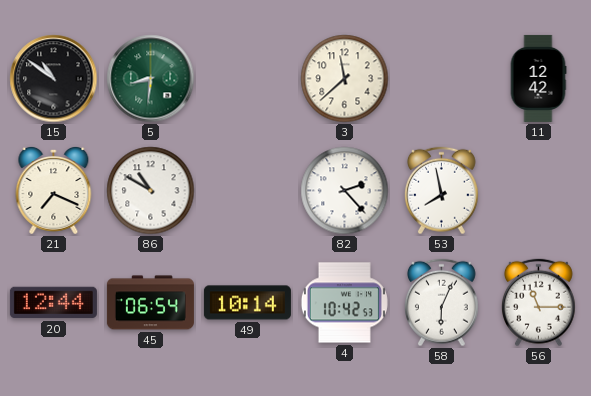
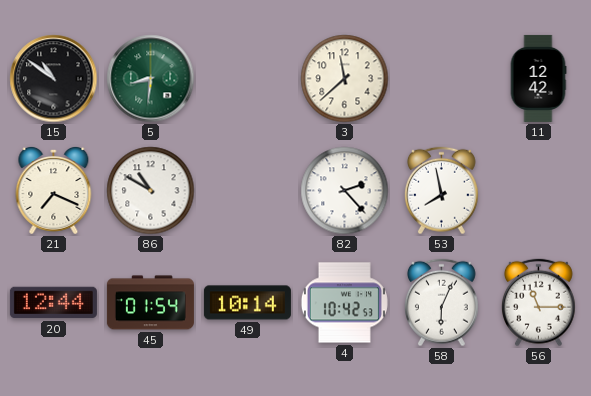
45: 06:54 -> 01:54
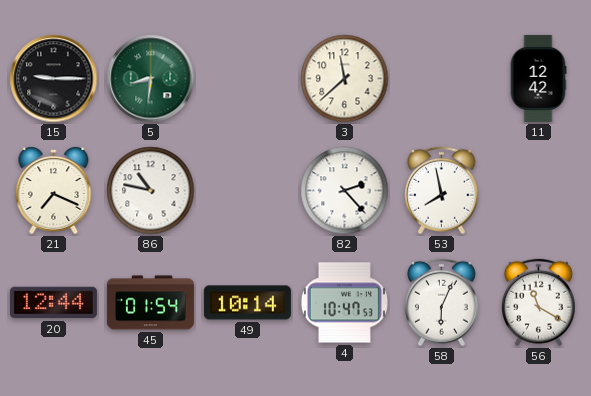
15: 10:51 -> 9:15
86: 10:50 -> 10:47
4: 10:42 -> 10:47
56: 11:15 -> 11:20
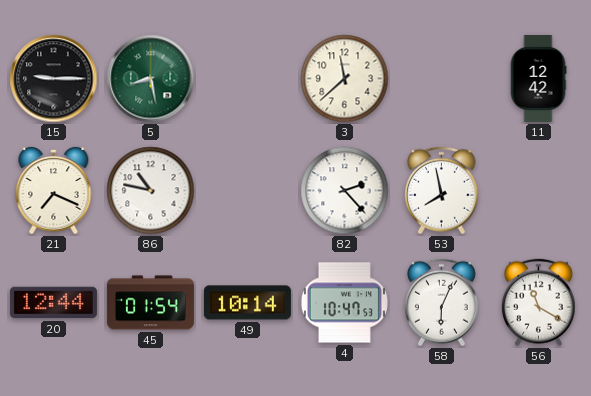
5: 8:31 -> 8:28
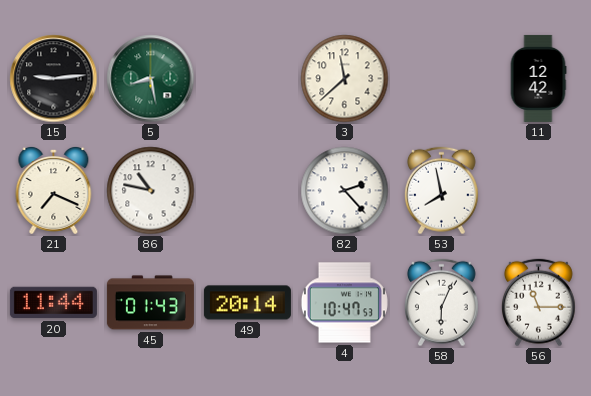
15: 9:15 -> 9:14
20: 12:44 -> 11:44
45: 01:54 -> 01:43
49: 10:14 -> 20:14
56: 11:20 -> 11:15
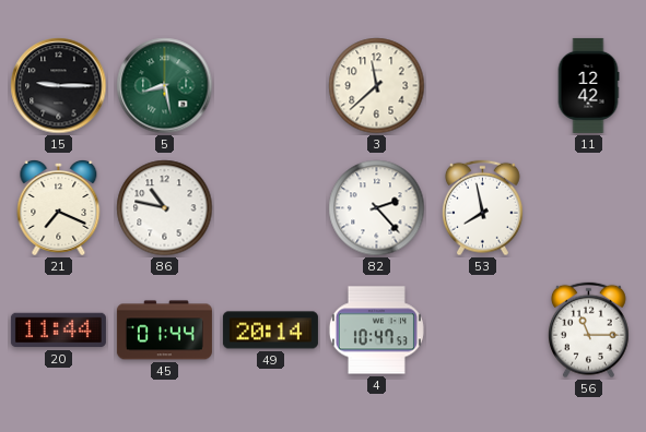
15: 9:14 -> 9:15
45: 01:43 -> 01:44
58: 6:04 -> none
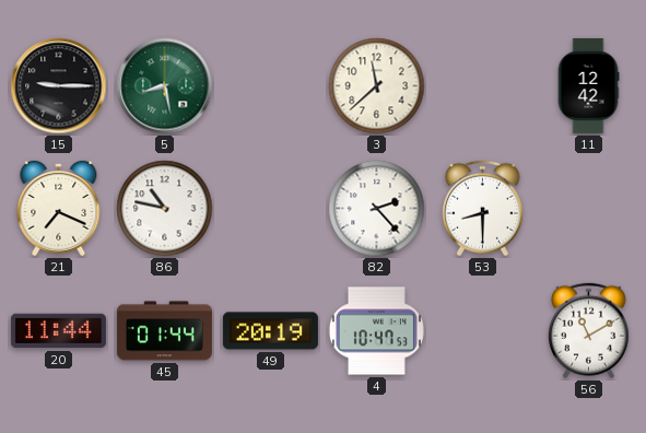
53: 7:58 -> 8:30
49: 20:14 -> 20:19
56: 11:15 -> 11:10
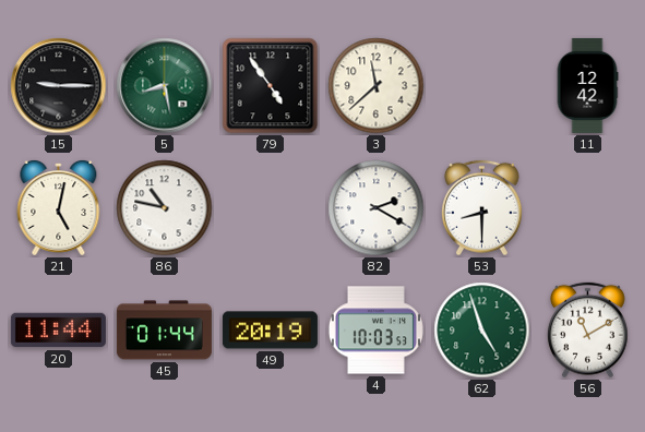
79: none -> 4:54
21: 7:19 -> 5:02
82: 2:23 -> 2:20
4: 10:47 -> 10:03
62: none -> 4:57
